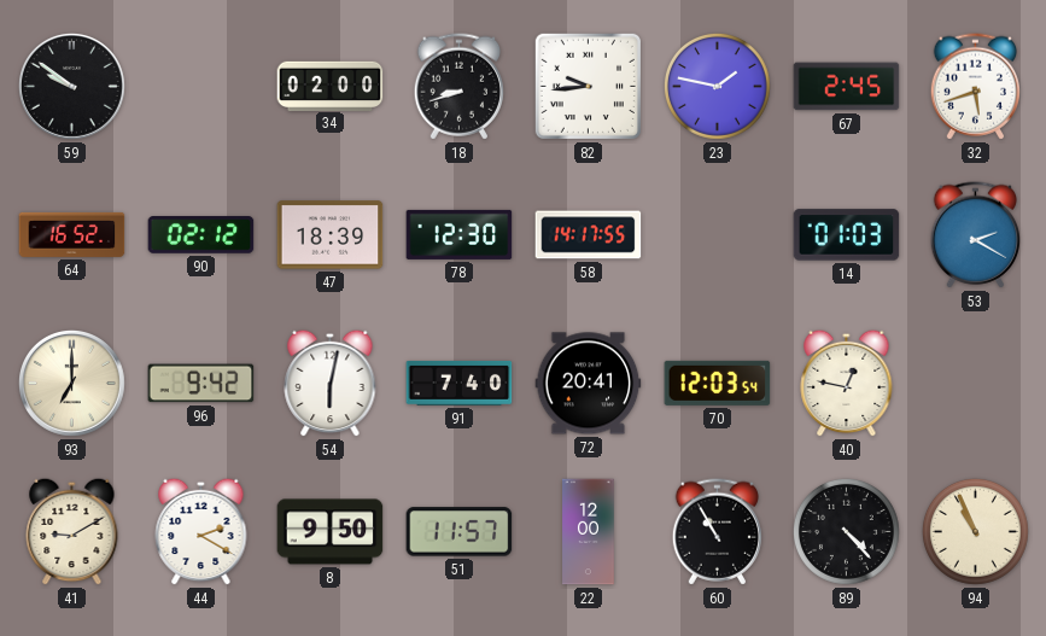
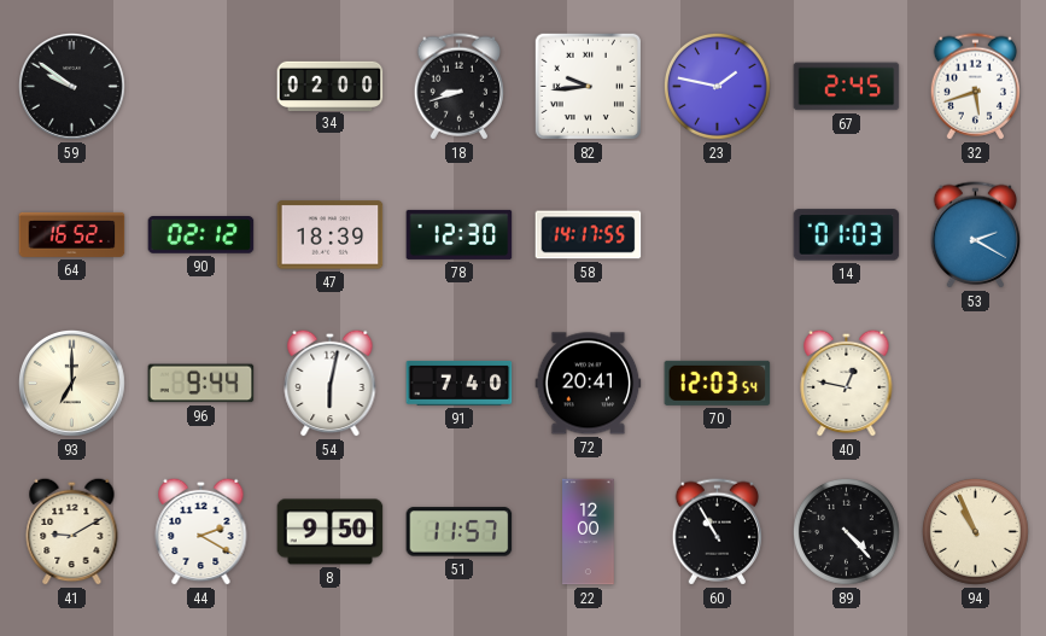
96: 9:42 -> 9:44
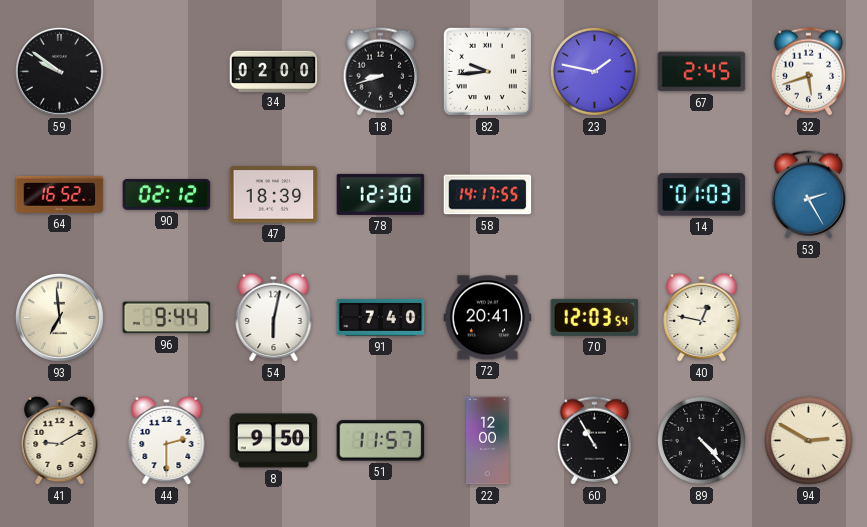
53: 2:20 -> 2:25
93: 7:00 -> 6:59
44: 2:20 -> 2:30
94: 10:56 -> 2:50
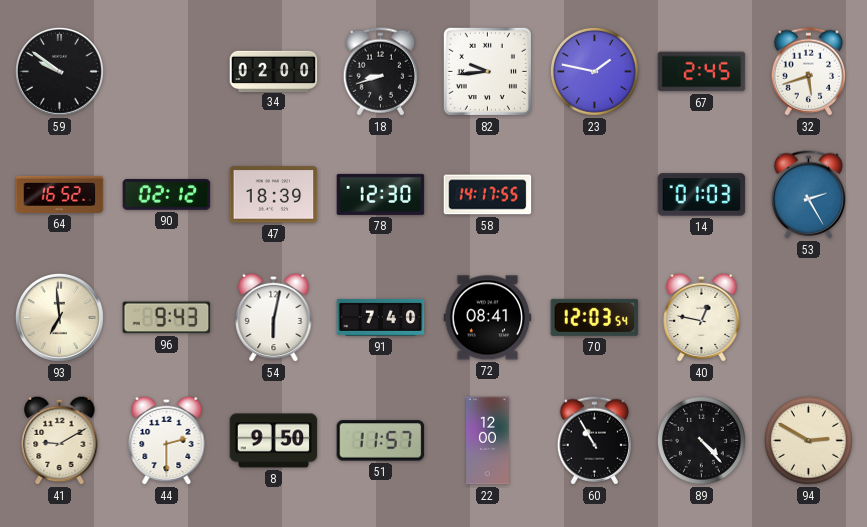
96: 9:44 -> 9:43
72: 20:41 -> 08:41
